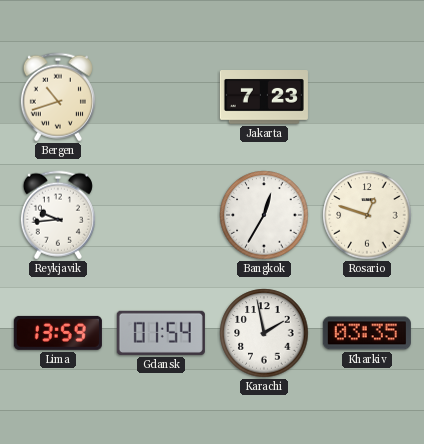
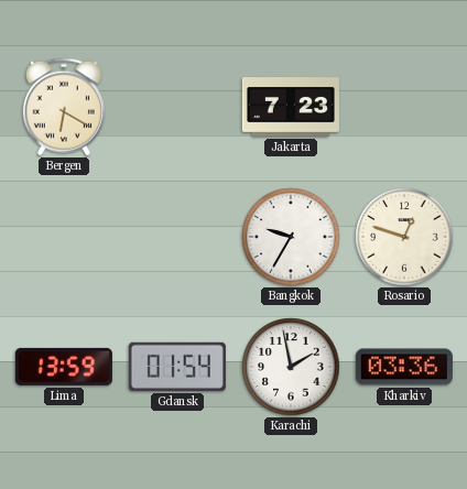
Bergen: 10:42 -> 6:20
Reykjavik: 9:44 -> none
Bangkok: 12:35 -> 9:35
Kharkiv: 03:35 -> 03:36
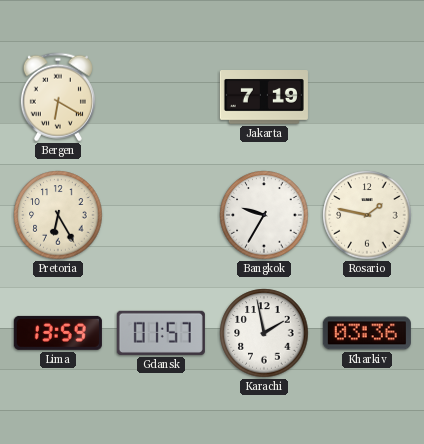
Jakarta: 7:23 -> 7:19
Pretoria: none -> 6:25
Rosario: 12:48 -> 1:47
Gdansk: 01:54 -> 01:57
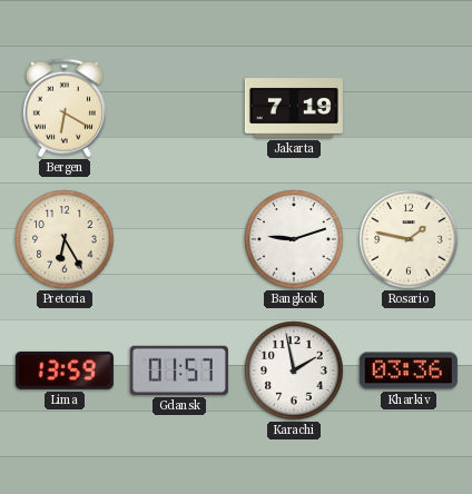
Bangkok: 9:35 -> 9:12
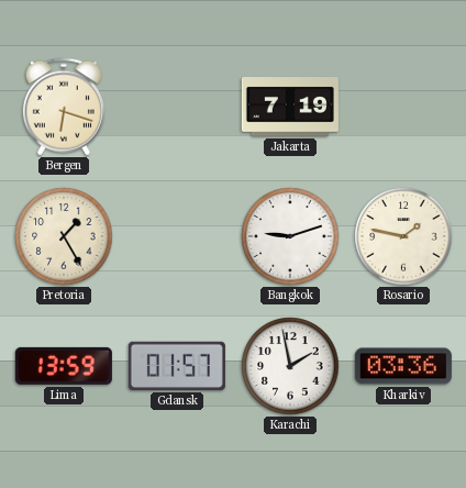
Bergen: 6:20 -> 6:18
Pretoria: 6:25 -> 1:25
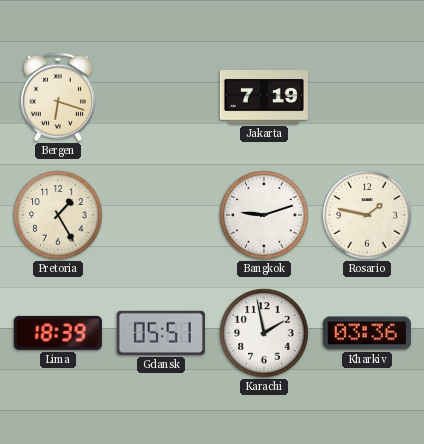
Lima: 13:59 -> 18:39
Gdansk: 01:57 -> 05:51
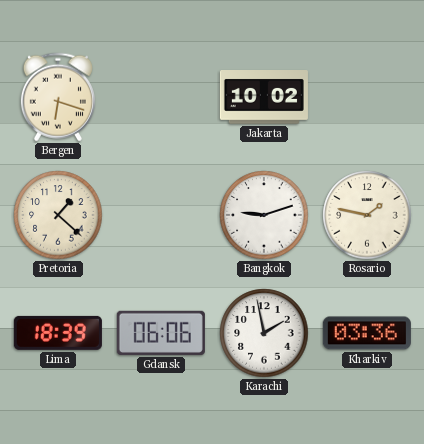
Jakarta: 7:19 -> 10:02
Pretoria: 1:25 -> 1:22
Gdansk: 05:51 -> 06:06
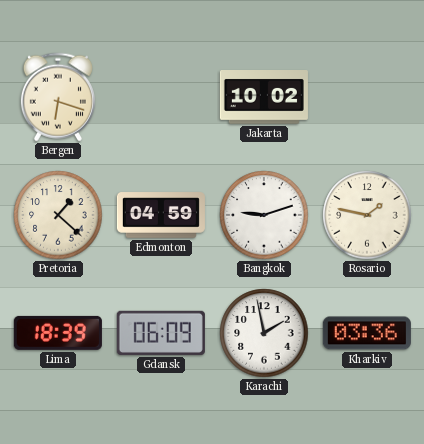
Edmonton: none -> 04:59
Gdansk: 06:06 -> 06:09
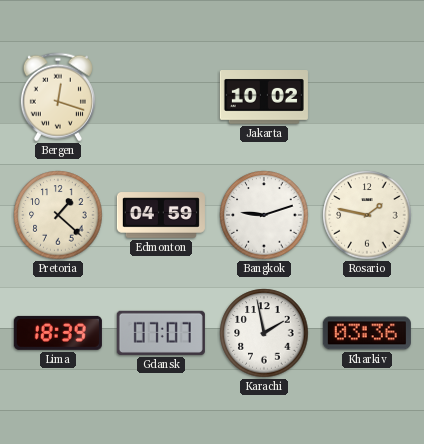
Bergen: 6:18 -> 12:18
Gdansk: 06:09 -> 07:07
